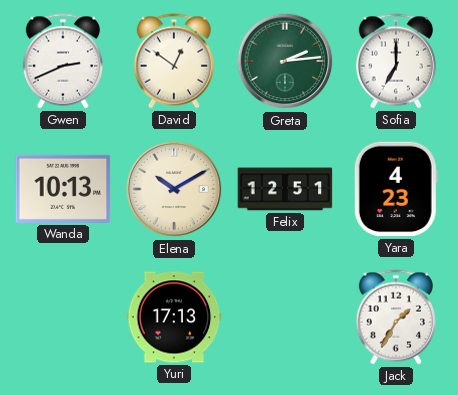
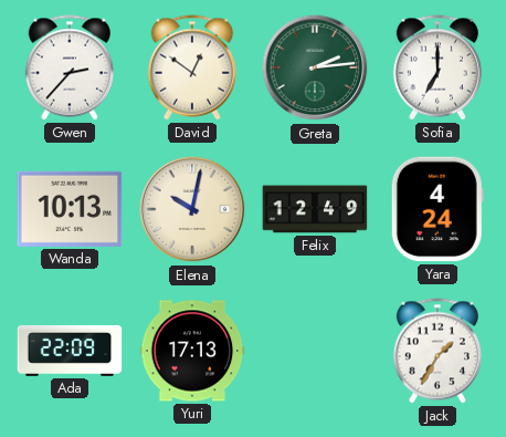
Gwen: 2:41 -> 2:37
Elena: 10:10 -> 10:02
Felix: 12:51 -> 12:49
Yara: 4:23 -> 4:24
Ada: none -> 22:09
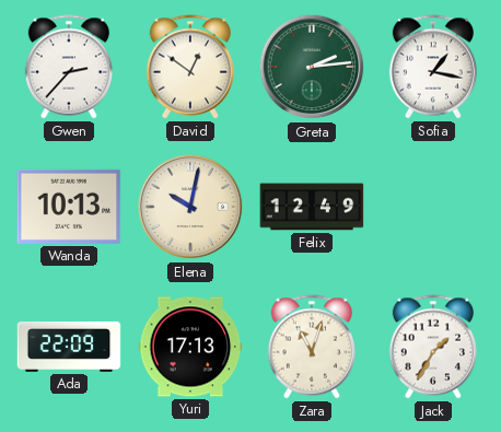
Sofia: 7:00 -> 1:17
Yara: 4:24 -> none
Zara: none -> 11:03
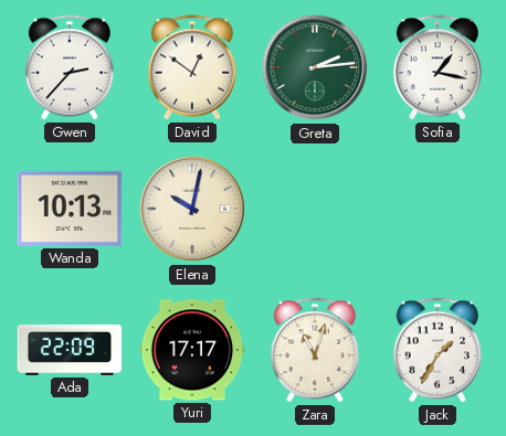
Felix: 12:49 -> none
Yuri: 17:13 -> 17:17
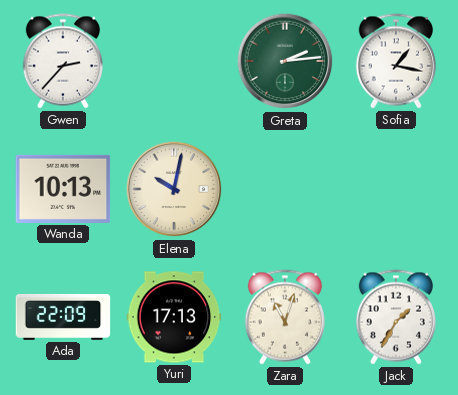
David: 12:51 -> none
Yuri: 17:17 -> 17:13
